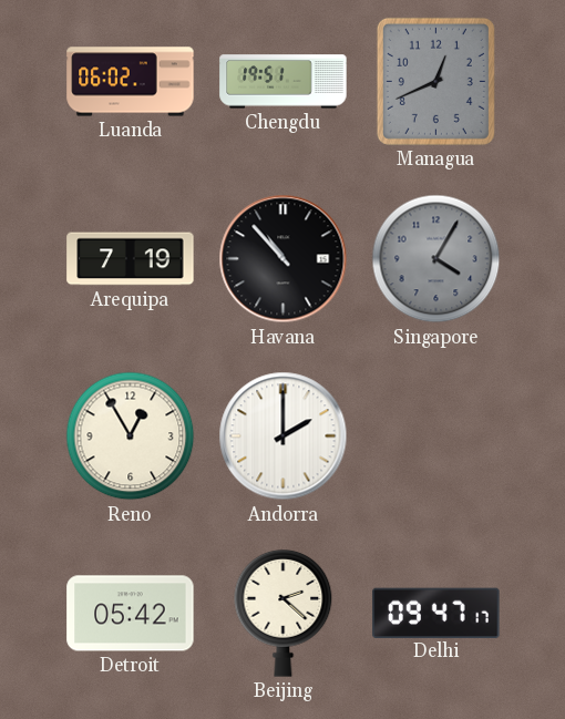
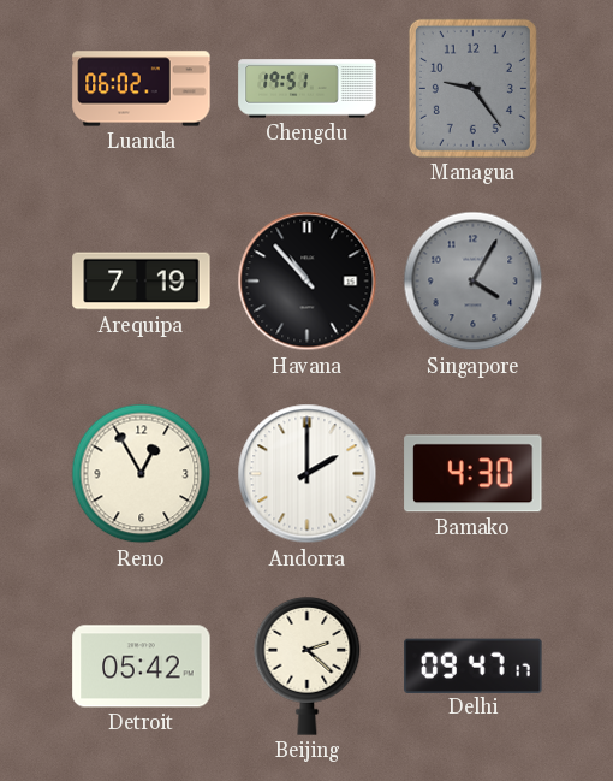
Managua: 12:41 -> 9:24
Bamako: none -> 4:30
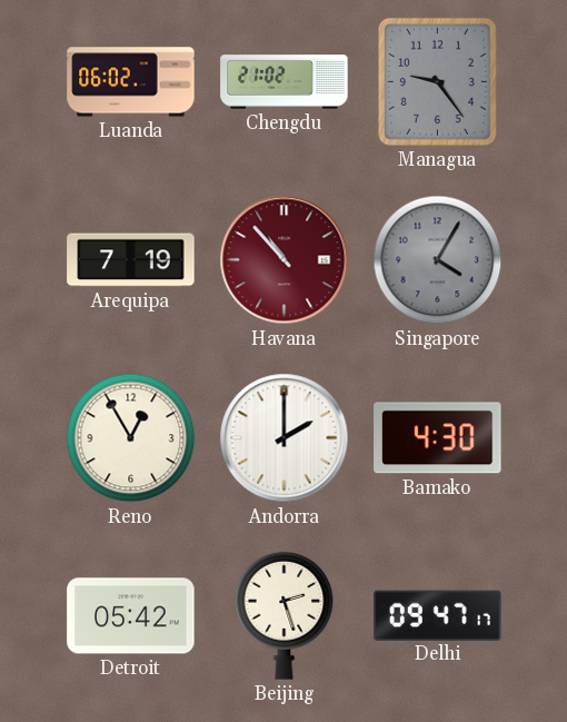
Chengdu: 19:51 -> 21:02
Havana dial: black -> burgundy
Beijing: 2:22 -> 2:27
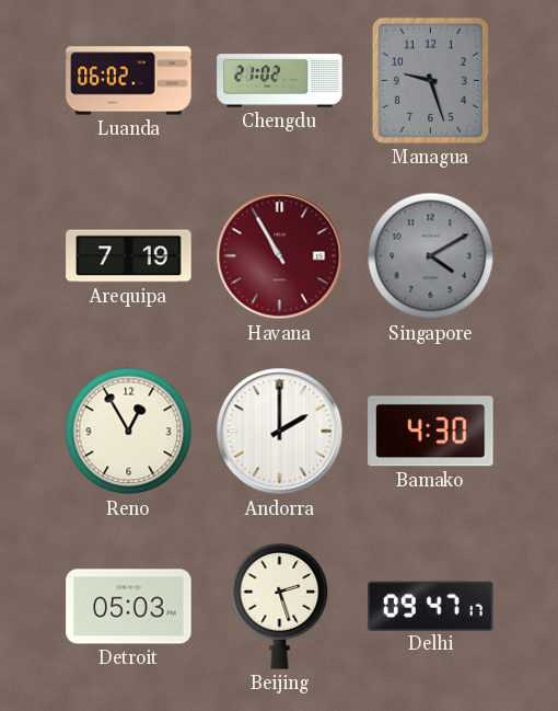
Managua: 9:24 -> 9:27
Havana: 10:53 -> 10:55
Singapore: 4:05 -> 4:10
Detroit: 05:42 -> 05:03
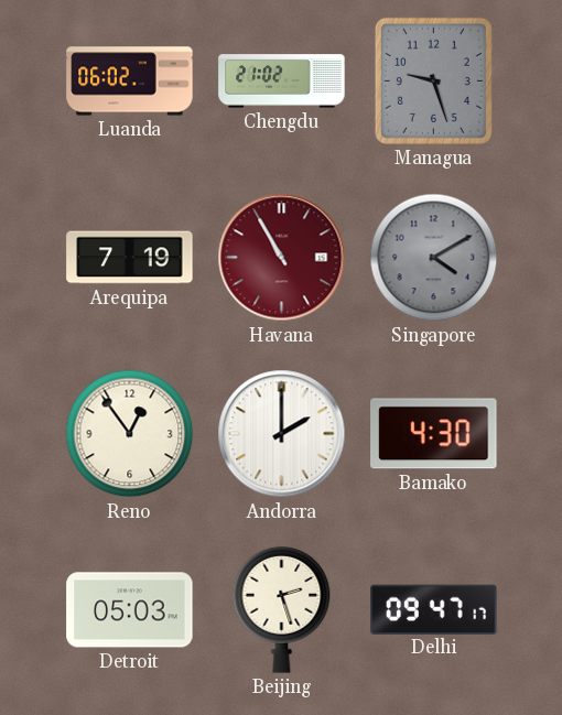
Reno: 12:55 -> 12:54
